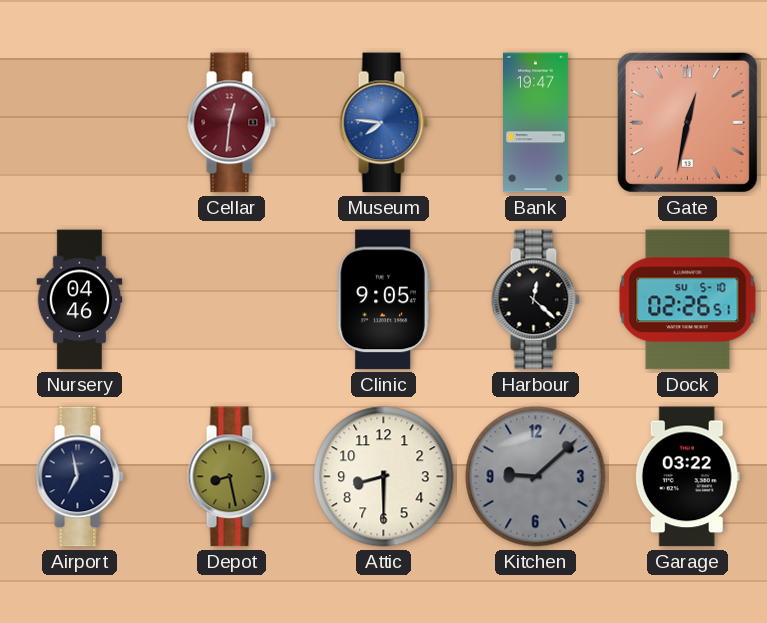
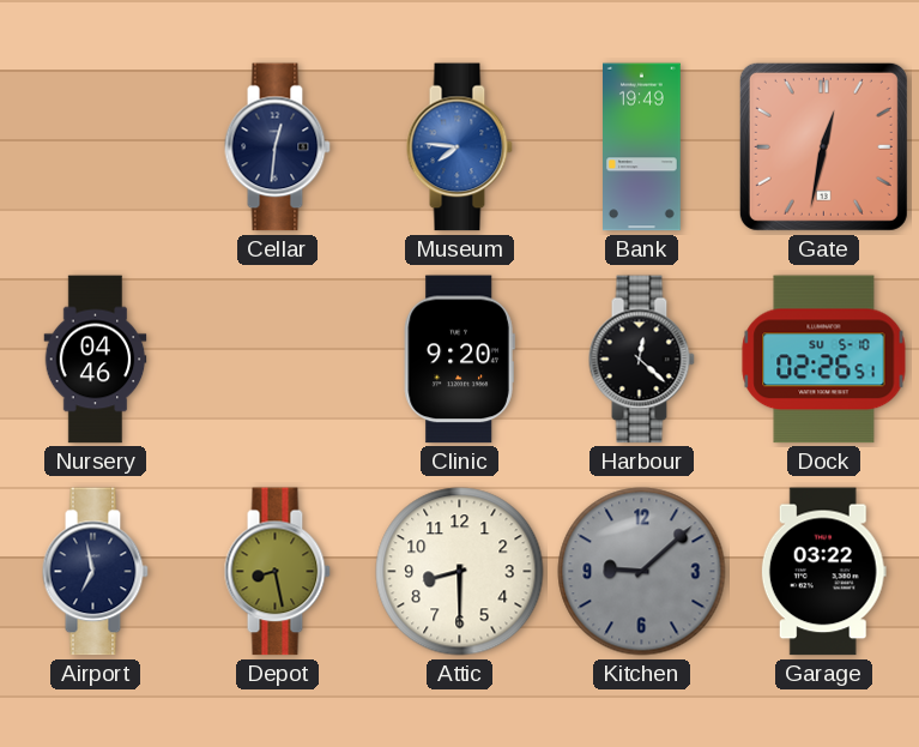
Cellar dial: burgundy -> navy
Bank: 19:47 -> 19:49
Clinic: 9:05 -> 9:20
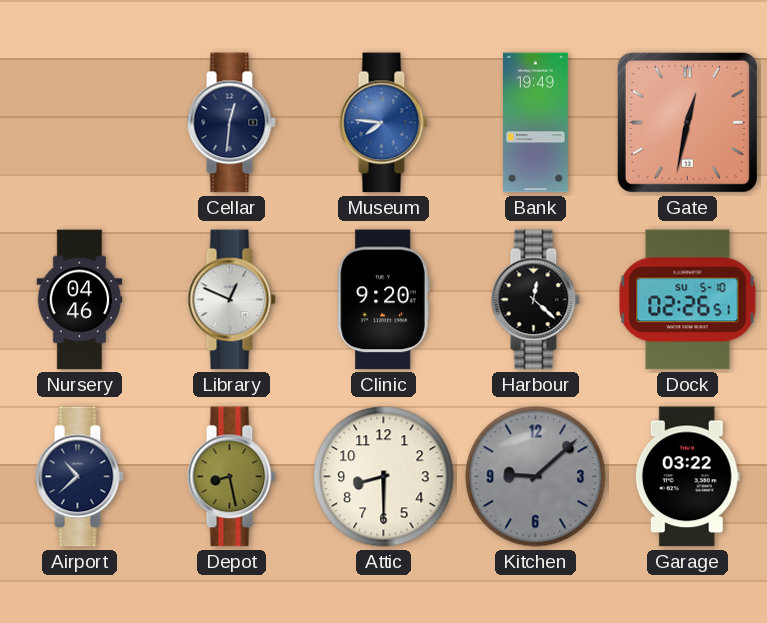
Library: none -> 12:49
Airport: 6:58 -> 10:38
